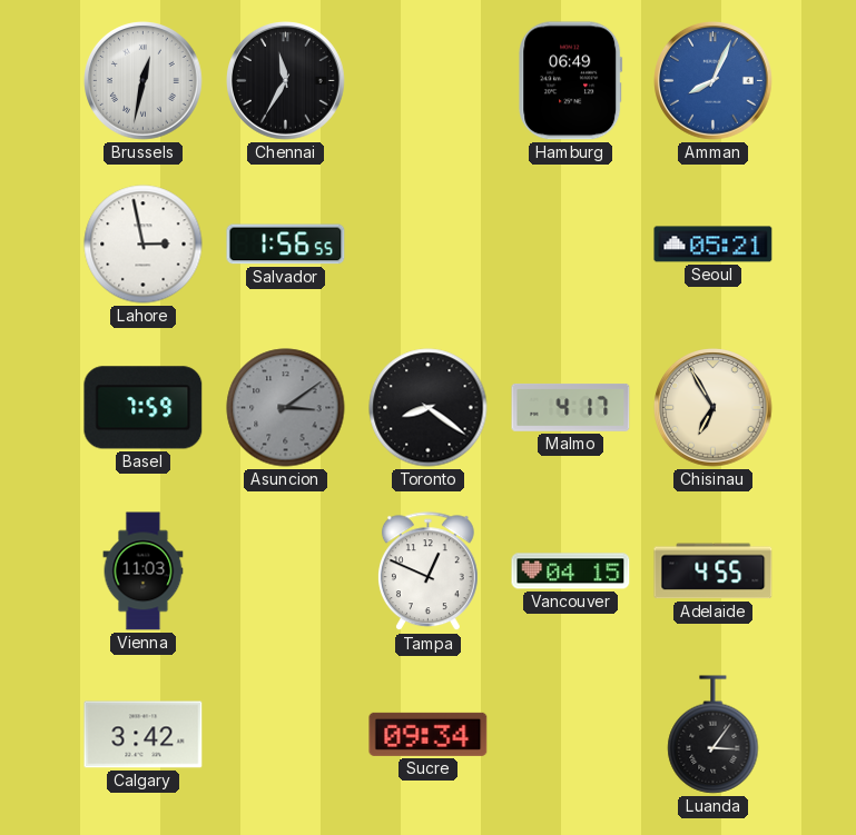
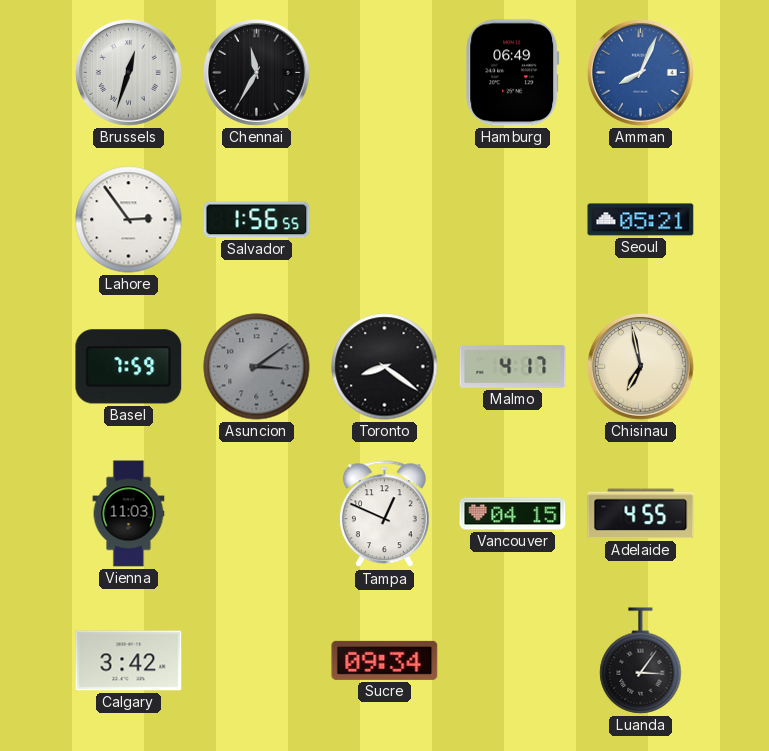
Brussels: 12:32 -> 12:33
Lahore: 2:58 -> 2:54
Chisinau: 6:55 -> 6:58
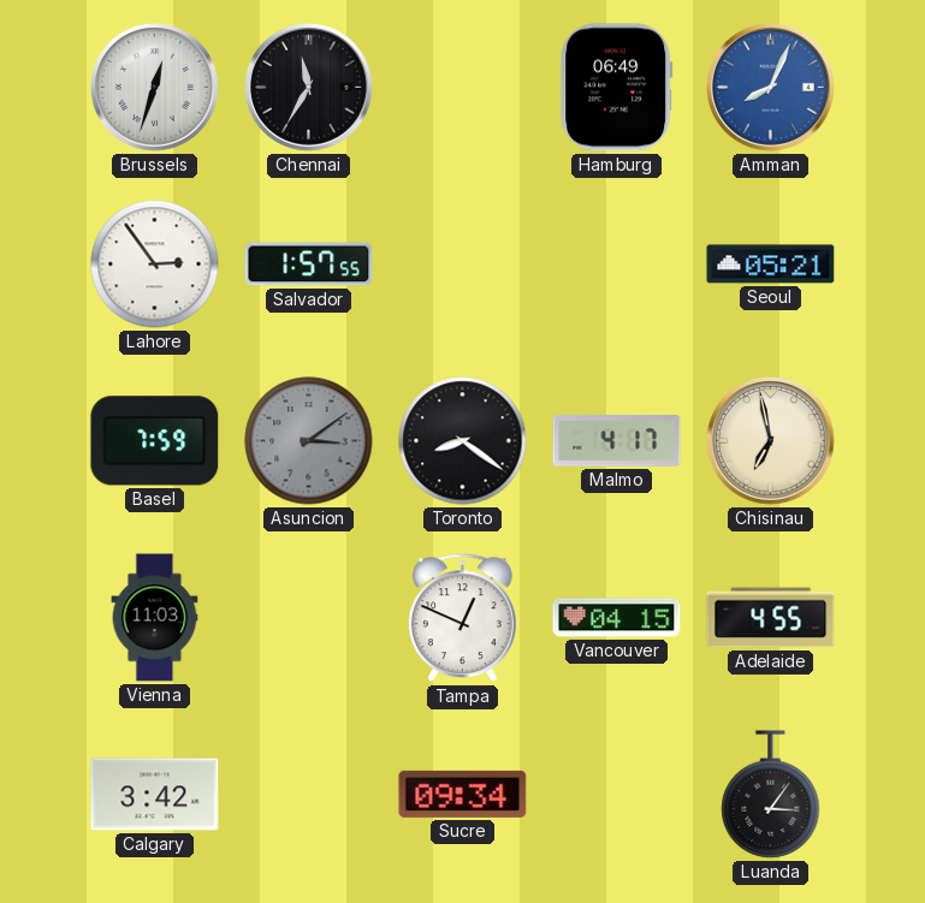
Salvador: 1:56 -> 1:57
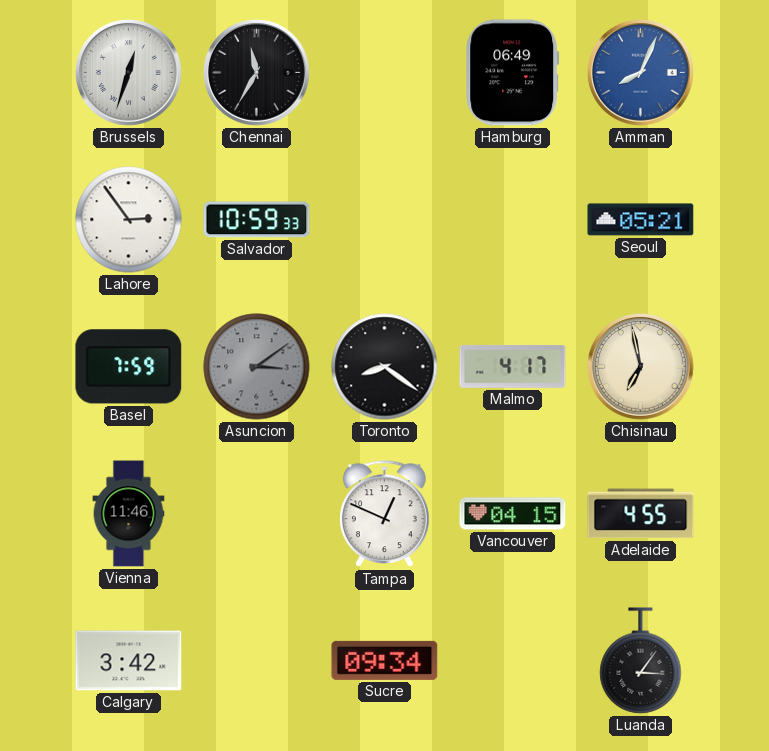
Salvador: 1:57 -> 10:59
Vienna: 11:03 -> 11:46
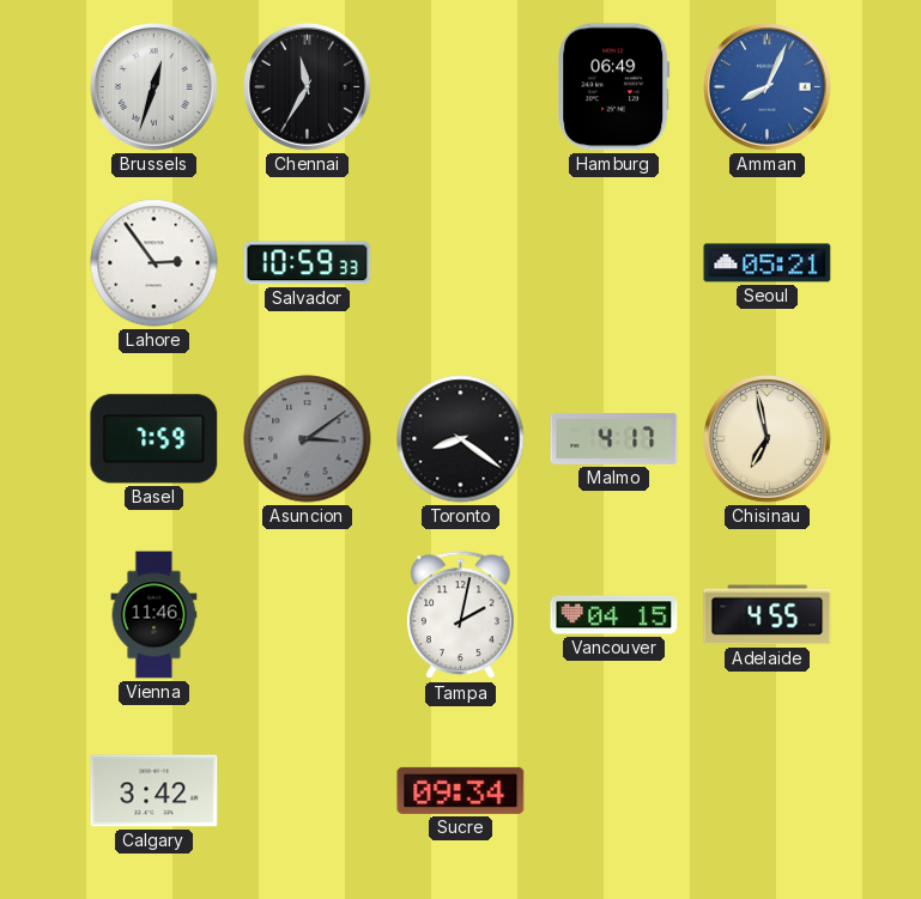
Tampa: 12:49 -> 2:02
Luanda: 3:06 -> none
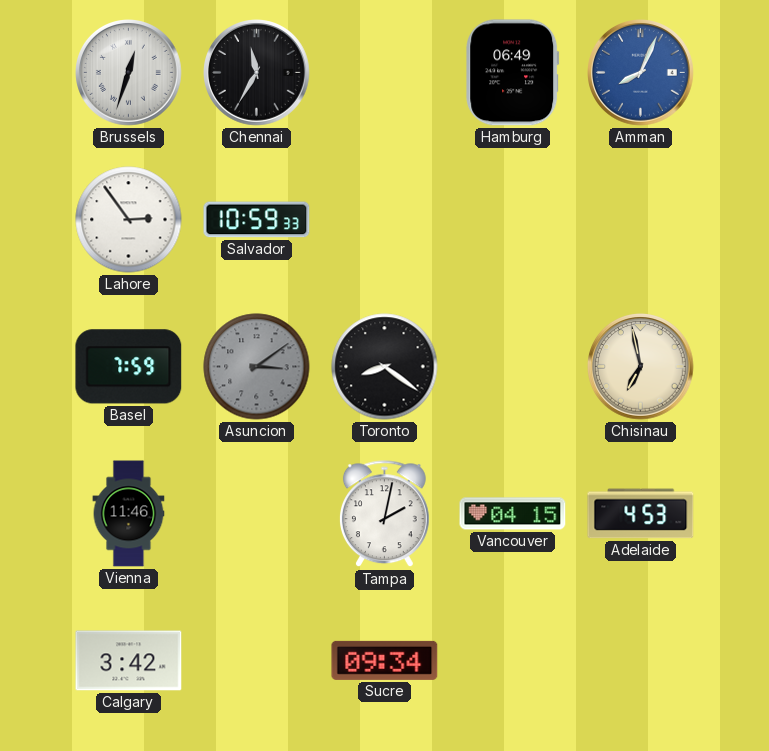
Seoul: 05:21 -> none
Malmo: 4:17 -> none
Adelaide: 4:55 -> 4:53
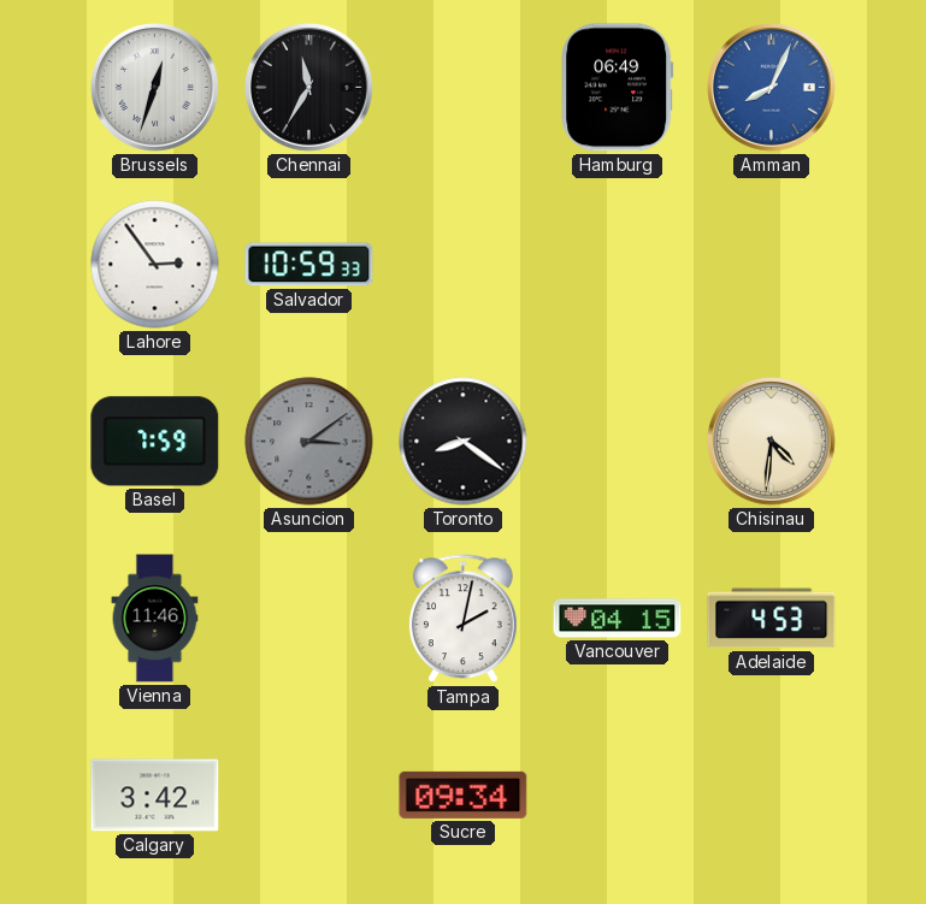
Chisinau: 6:58 -> 4:31
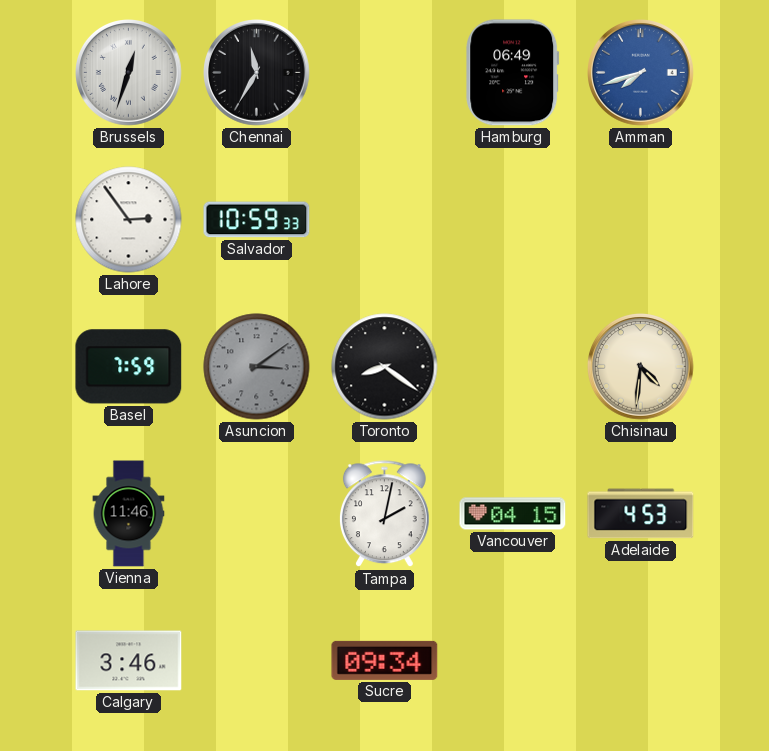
Amman: 8:04 -> 7:42
Calgary: 3:42 -> 3:46
